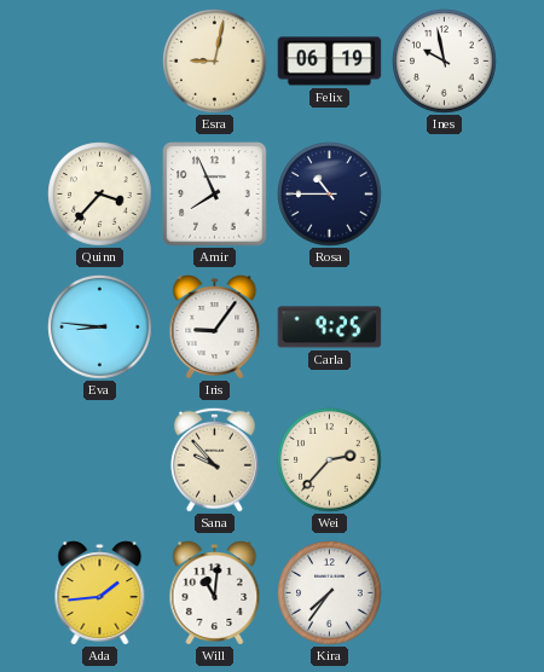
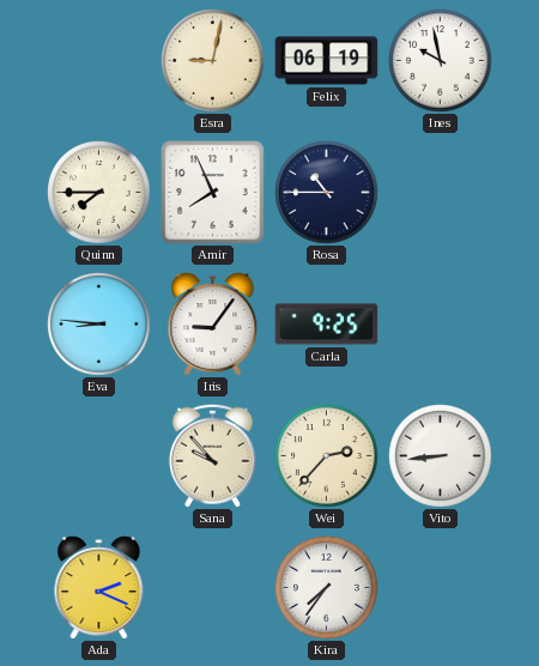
Quinn: 3:37 -> 7:45
Vito: none -> 8:44
Ada: 1:44 -> 2:19
Will: 11:01 -> none
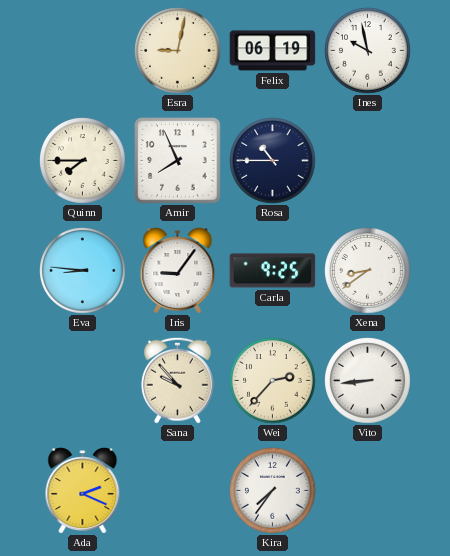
Xena: none -> 8:39
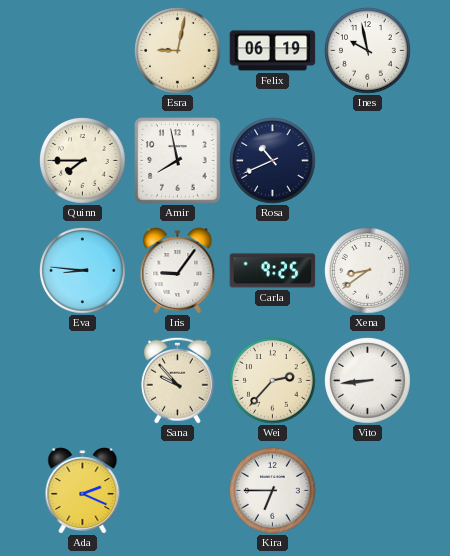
Amir: 7:56 -> 7:58
Rosa: 10:45 -> 10:41
Kira: 7:36 -> 6:45
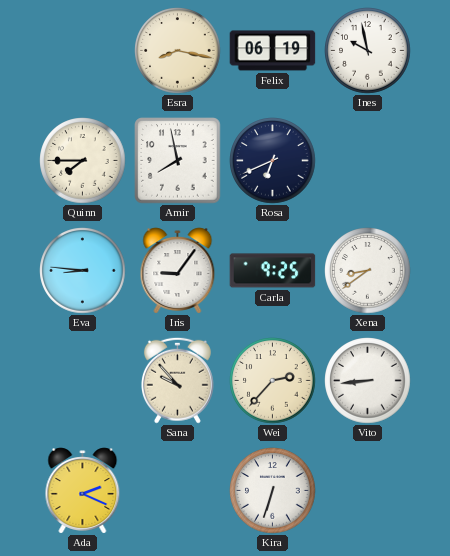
Esra: 9:02 -> 8:17
Rosa: 10:41 -> 6:41
Kira: 6:45 -> 6:33
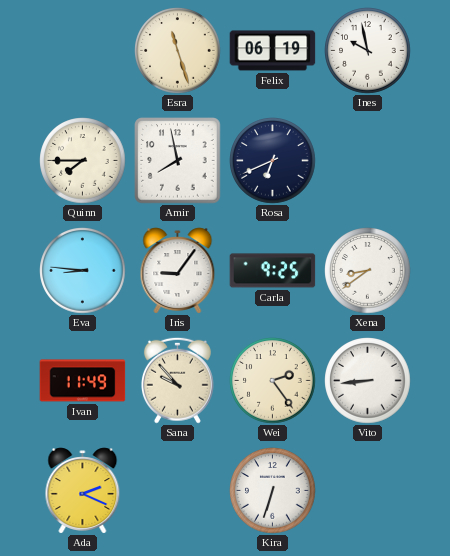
Esra: 8:17 -> 11:27
Ivan: none -> 11:49
Wei: 2:37 -> 2:24
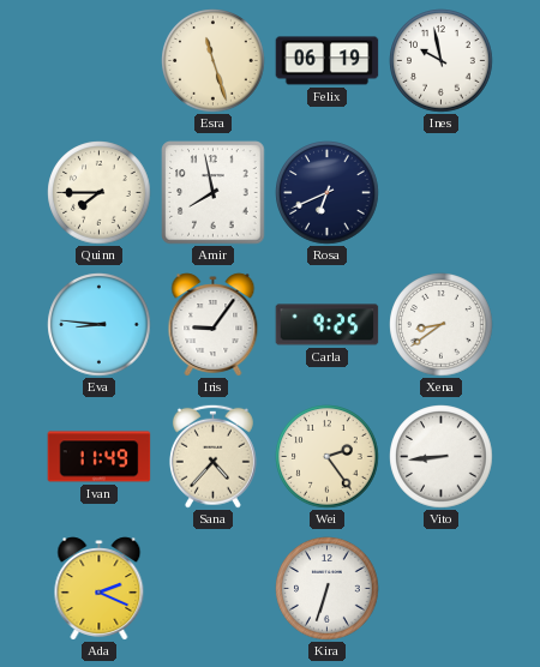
Sana: 9:53 -> 4:37
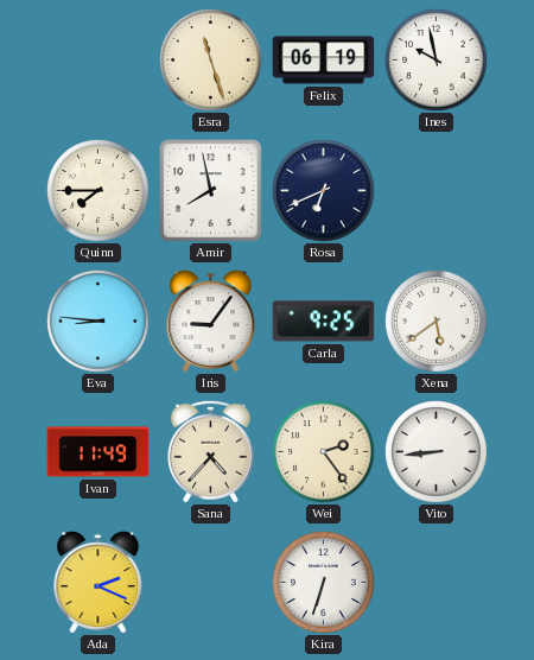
Xena: 8:39 -> 5:39
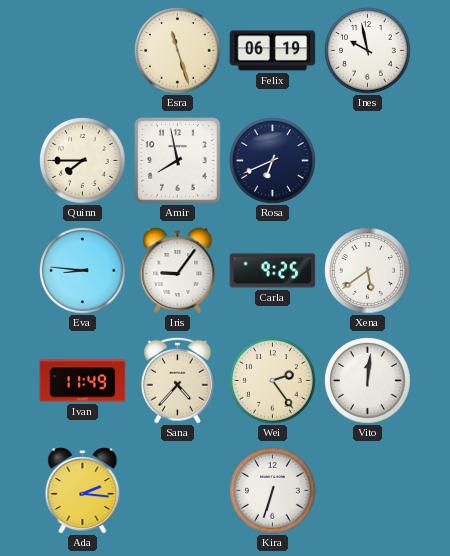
Vito: 8:44 -> 12:01
Ada: 2:19 -> 2:16
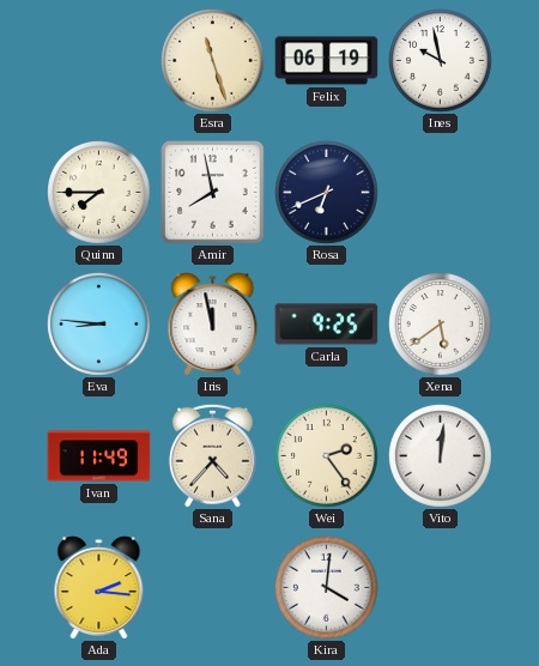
Iris: 9:06 -> 11:58
Kira: 6:33 -> 4:01
